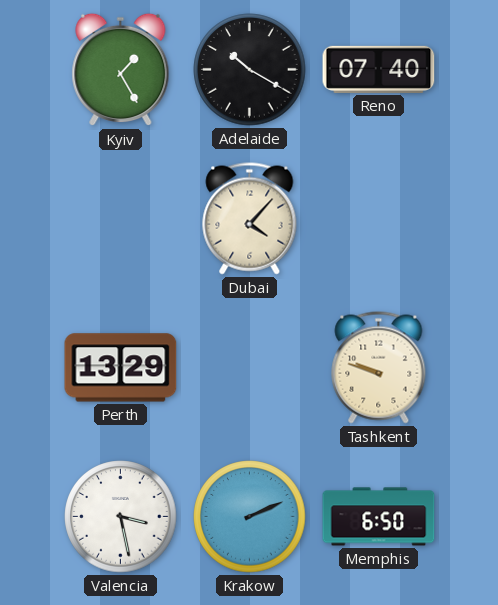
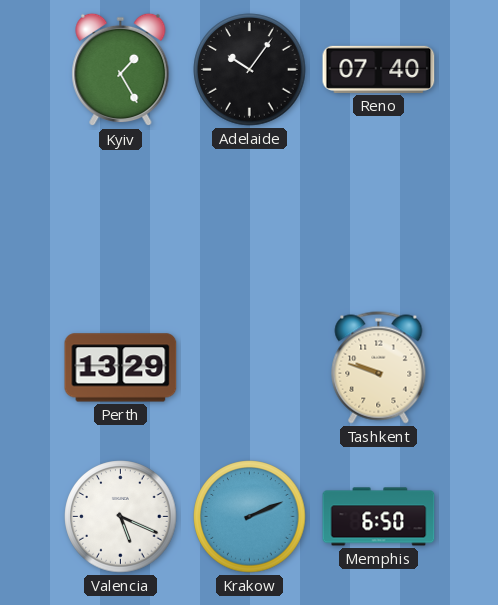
Adelaide: 10:20 -> 10:06
Dubai: 4:07 -> none
Valencia: 3:28 -> 5:19
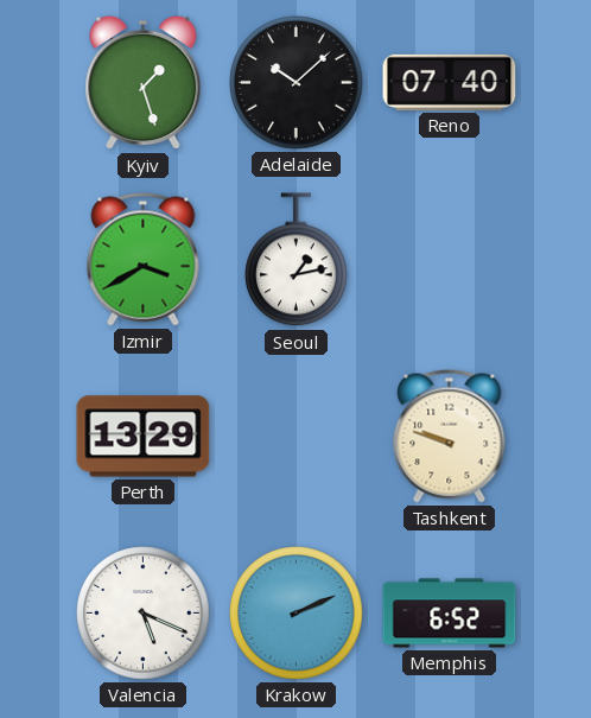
Kyiv: 1:25 -> 1:27
Adelaide: 10:06 -> 10:08
Izmir: none -> 3:40
Seoul: none -> 1:13
Memphis: 6:50 -> 6:52
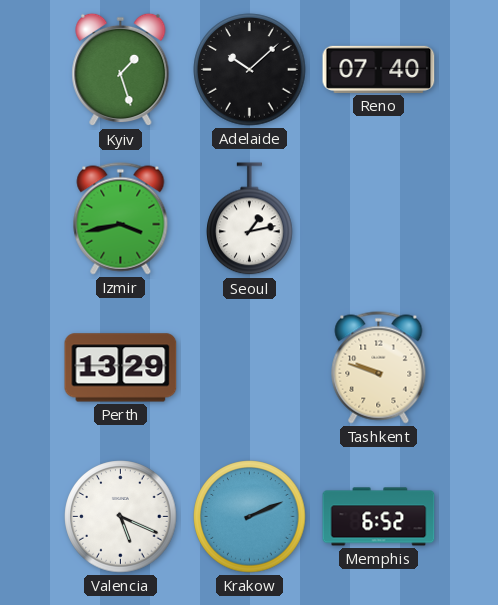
Izmir: 3:40 -> 3:43
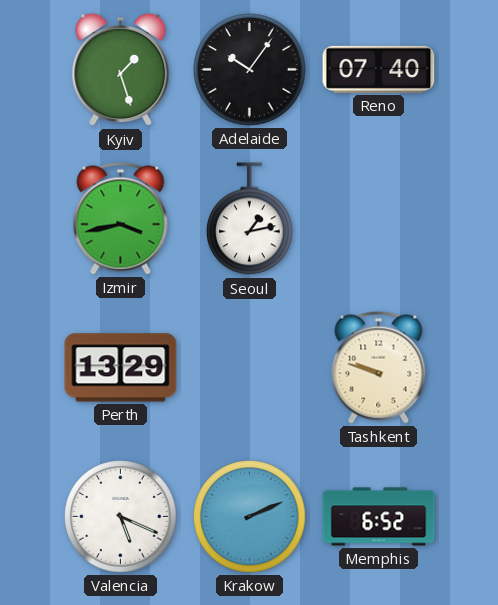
Adelaide: 10:08 -> 10:06
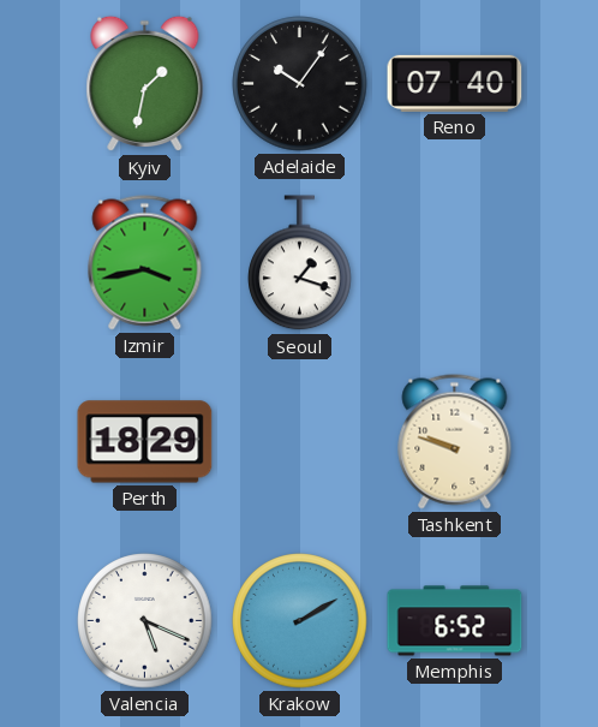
Kyiv: 1:27 -> 1:32
Seoul: 1:13 -> 1:18
Perth: 13:29 -> 18:29
Krakow: 2:11 -> 2:10
